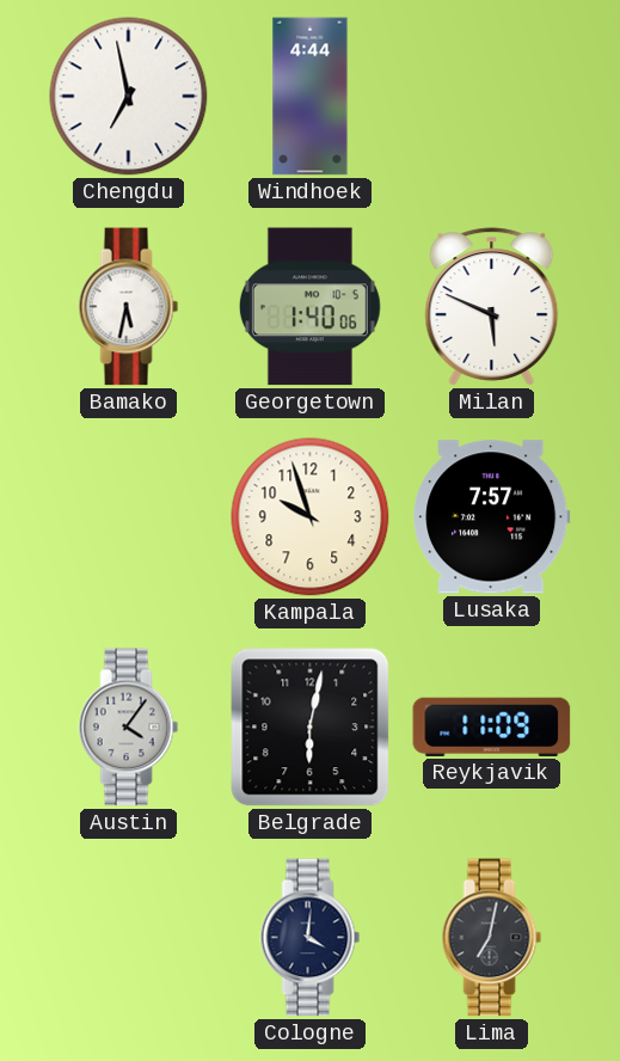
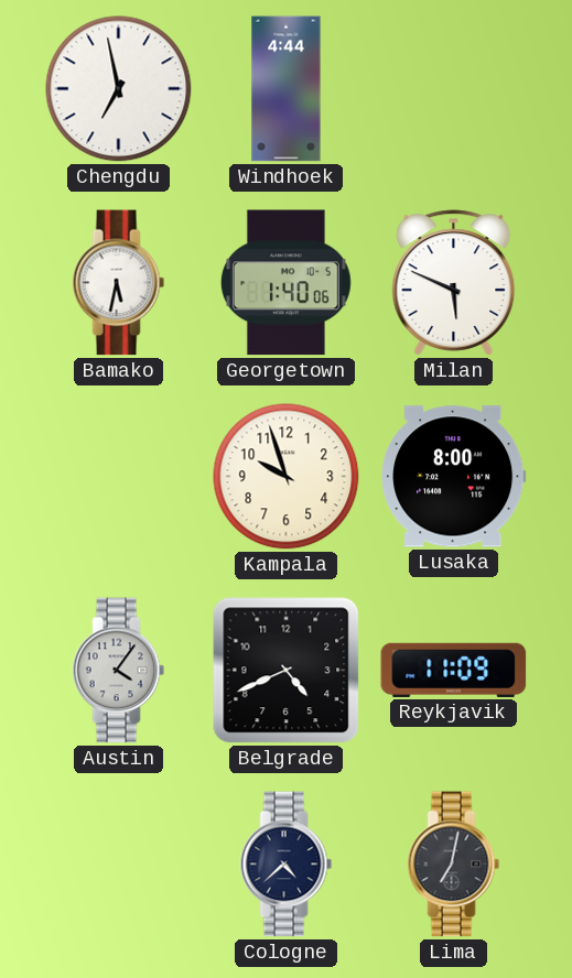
Lusaka: 7:57 -> 8:00
Belgrade: 6:02 -> 4:41
Cologne: 4:01 -> 4:38
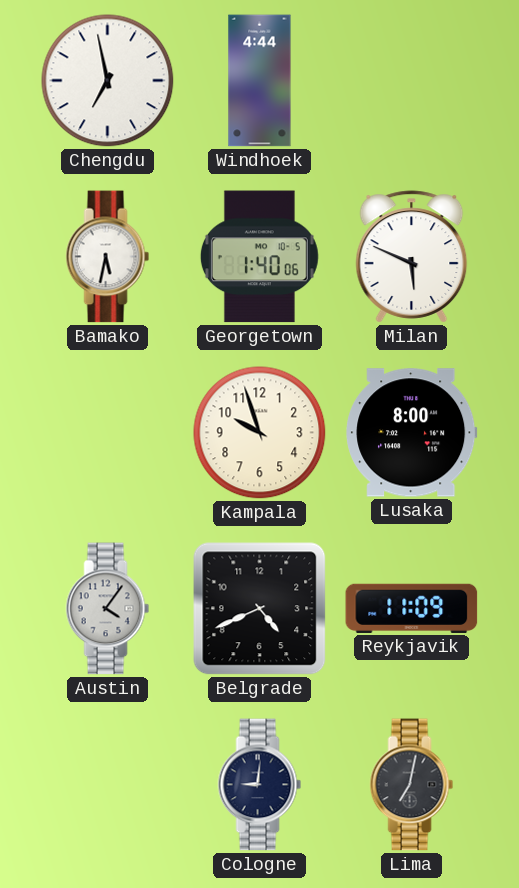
Cologne: 4:38 -> 9:01
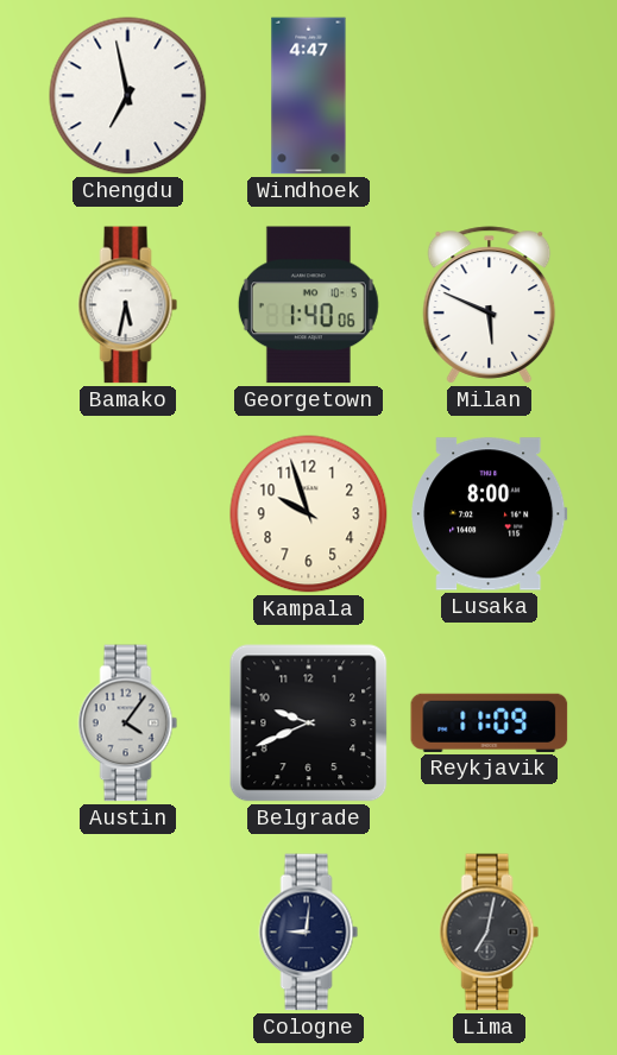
Windhoek: 4:44 -> 4:47
Belgrade: 4:41 -> 9:41
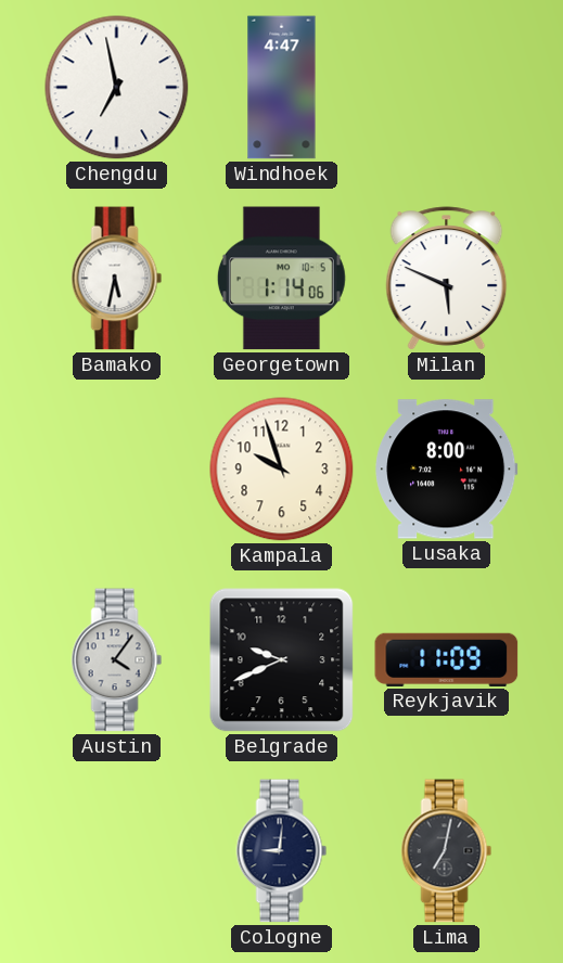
Georgetown: 1:40 -> 1:14
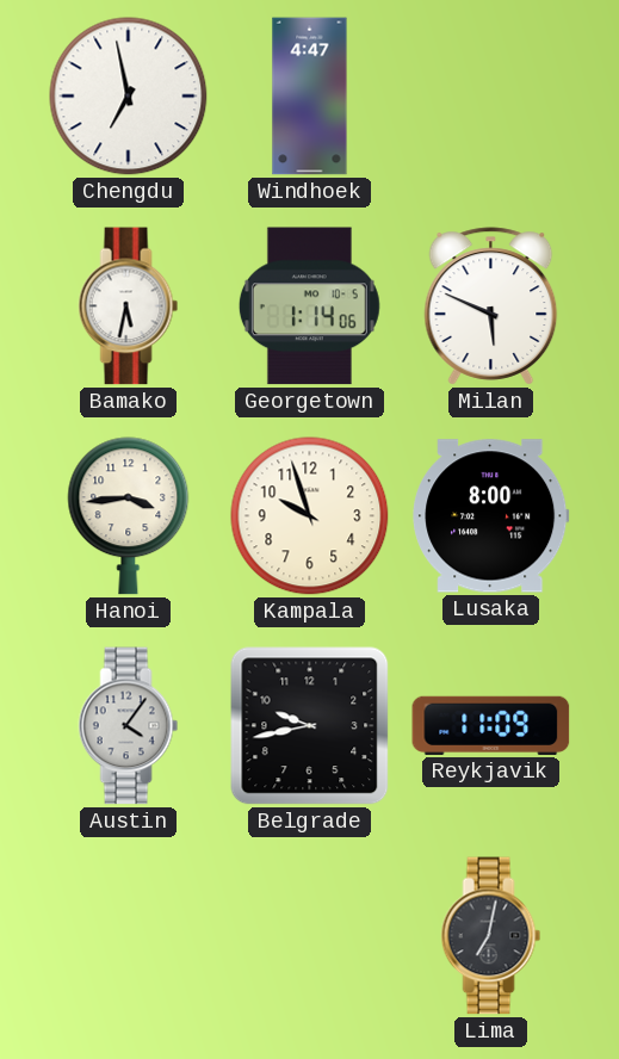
Hanoi: none -> 3:44
Belgrade: 9:41 -> 9:43
Cologne: 9:01 -> none
